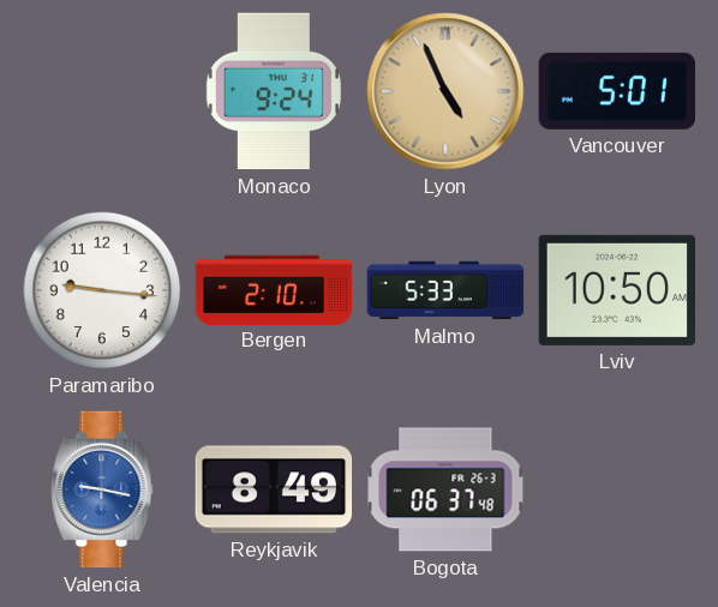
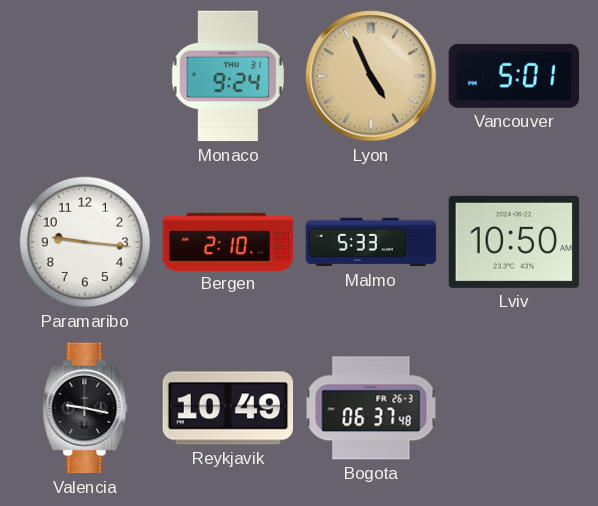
Valencia dial: blue -> black
Reykjavik: 8:49 -> 10:49
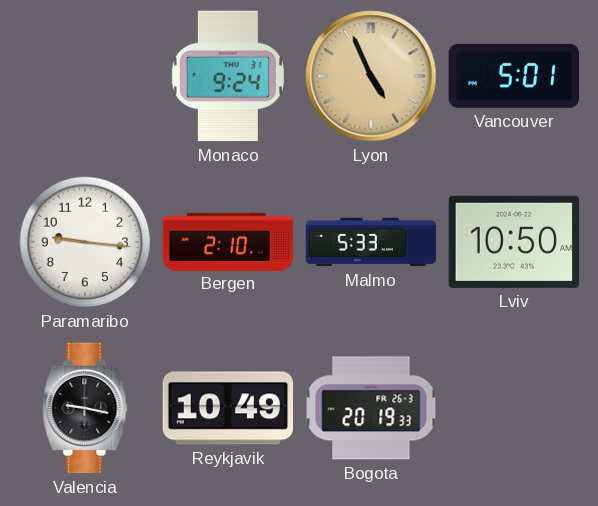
Bogota: 06:37 -> 20:19
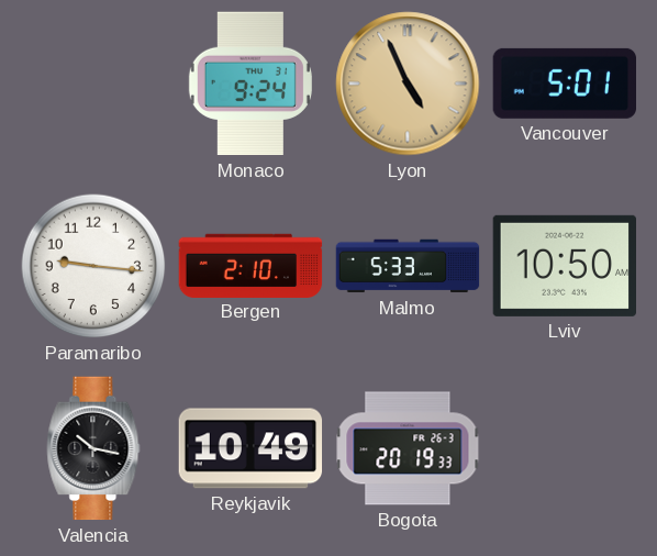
Valencia: 9:17 -> 10:17
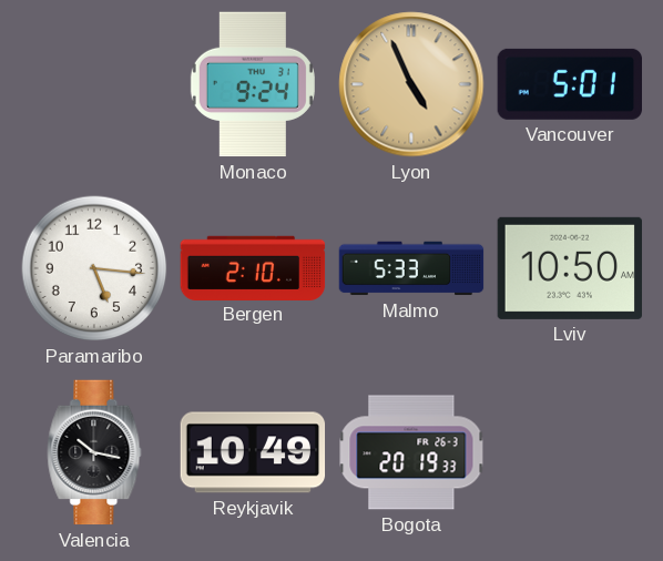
Paramaribo: 9:16 -> 5:16
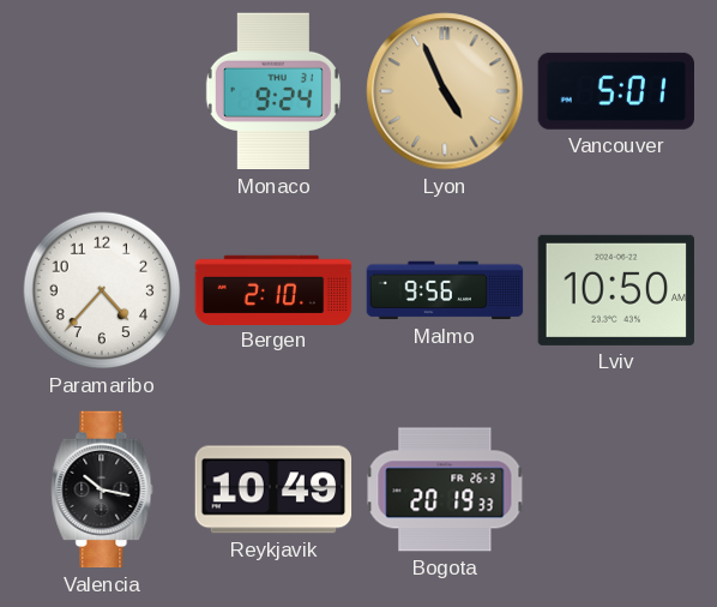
Paramaribo: 5:16 -> 4:37
Malmo: 5:33 -> 9:56
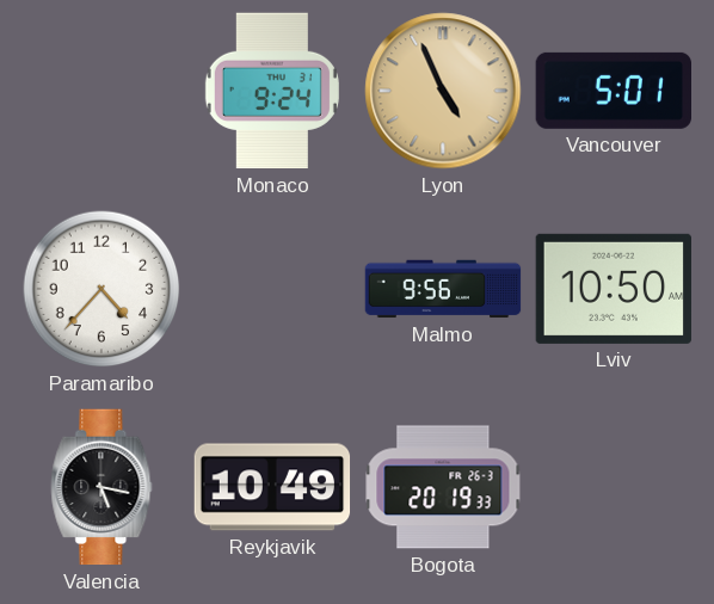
Bergen: 2:10 -> none
Valencia: 10:17 -> 5:17
